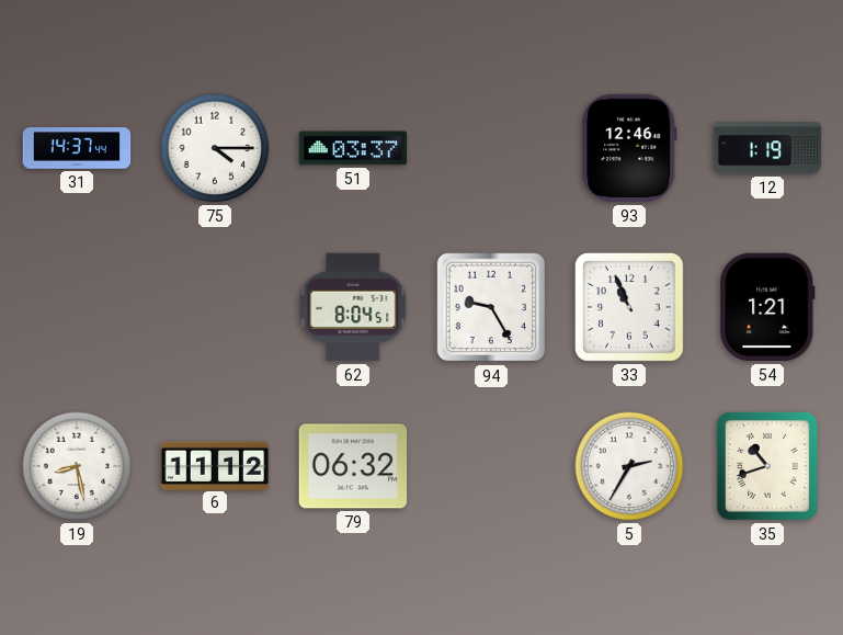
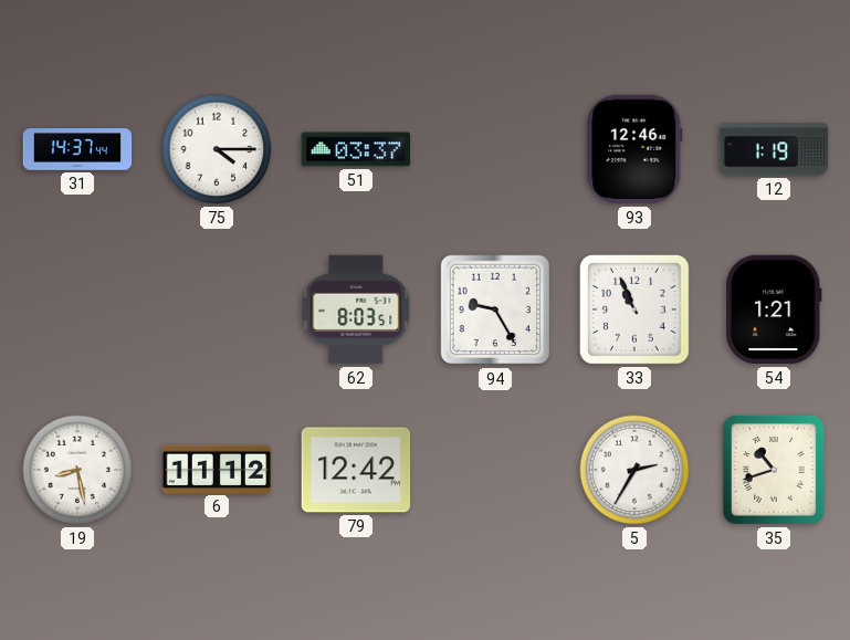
62: 8:04 -> 8:03
79: 06:32 -> 12:42
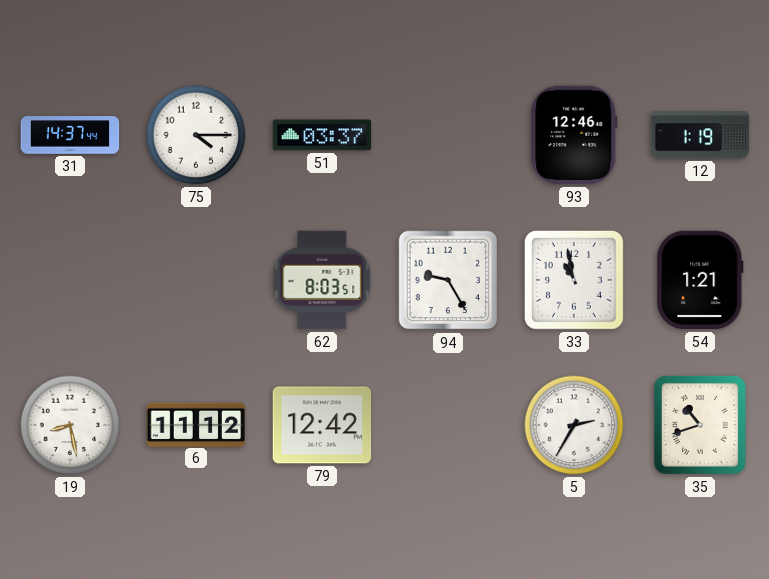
33: 10:56 -> 10:58
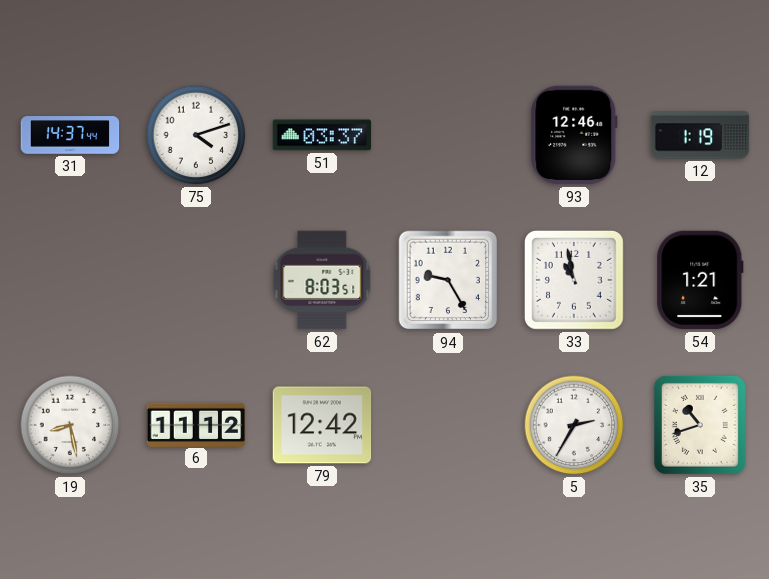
75: 4:15 -> 4:12
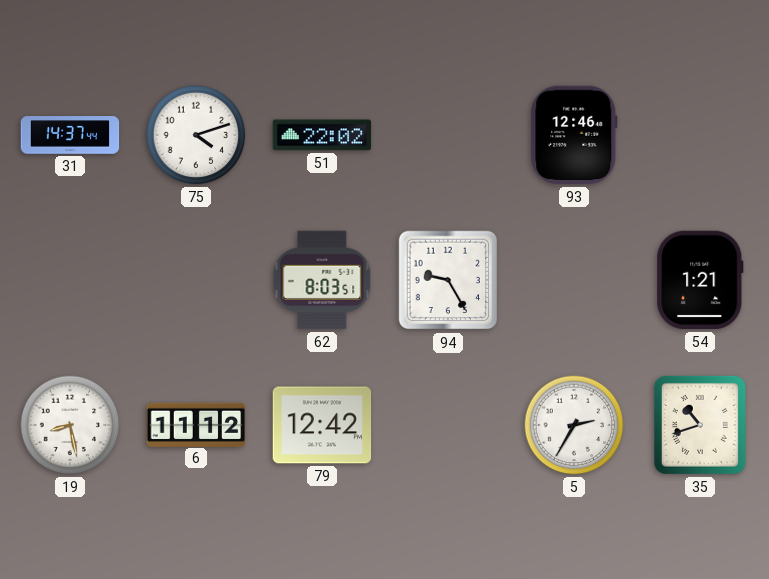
51: 03:37 -> 22:02
12: 1:19 -> none
33: 10:58 -> none
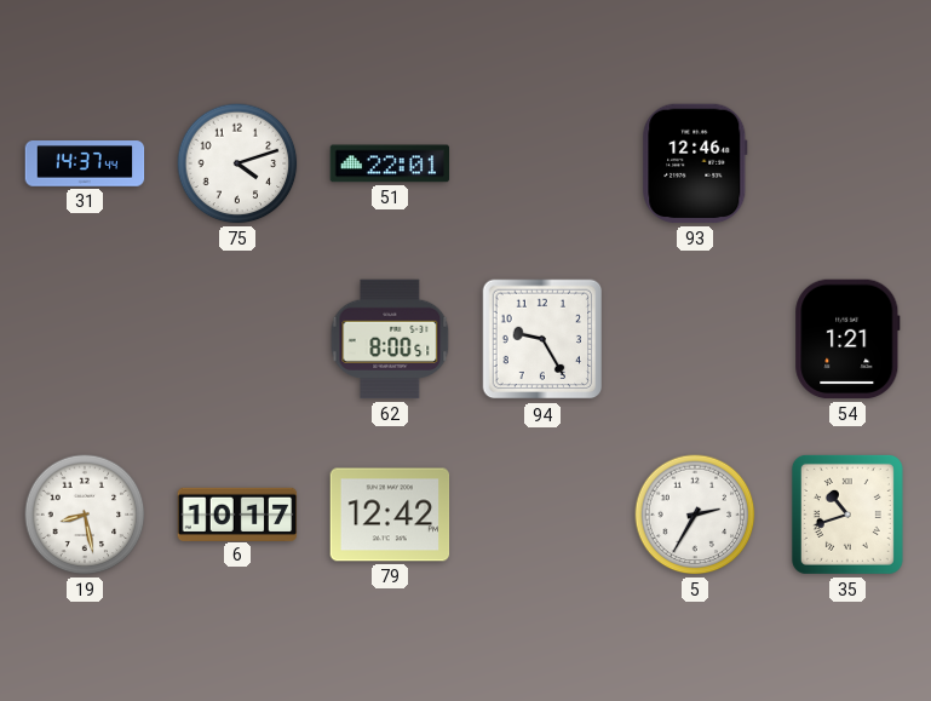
51: 22:02 -> 22:01
62: 8:03 -> 8:00
6: 11:12 -> 10:17
